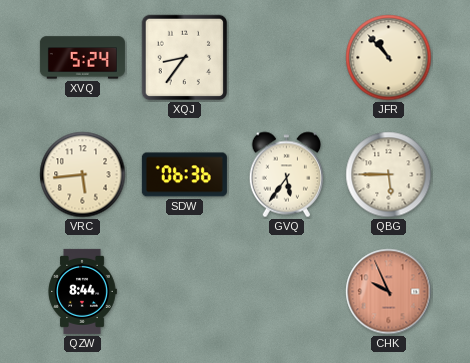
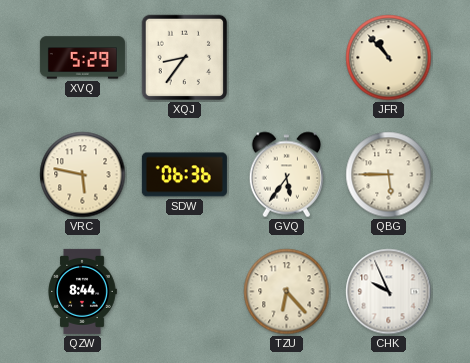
XVQ: 5:24 -> 5:29
VRC: 5:44 -> 5:47
TZU: none -> 6:23
CHK dial: salmon -> white
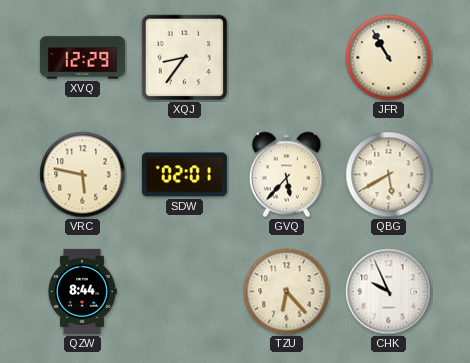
XVQ: 5:29 -> 12:29
JFR: 10:53 -> 10:55
SDW: 06:36 -> 02:01
GVQ: 5:36 -> 5:37
QBG: 5:45 -> 5:40
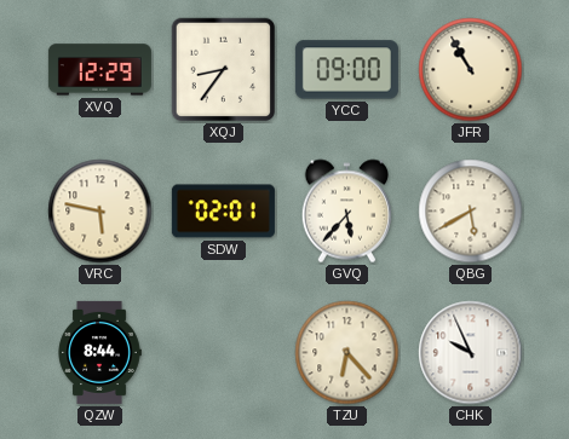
YCC: none -> 09:00
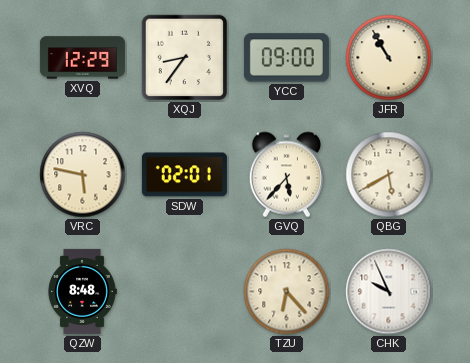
QZW: 8:44 -> 8:48
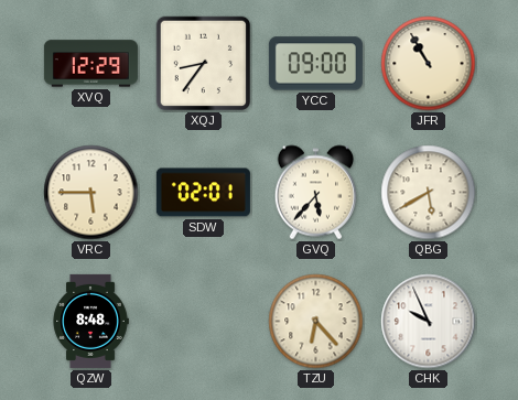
VRC: 5:47 -> 5:45
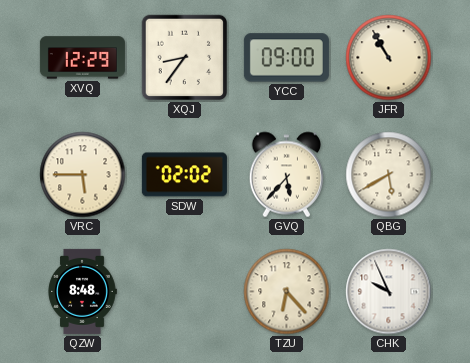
SDW: 02:01 -> 02:02
